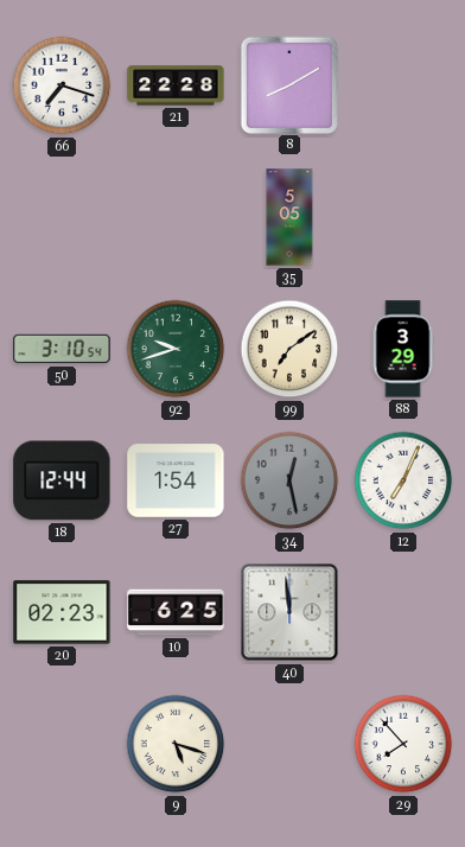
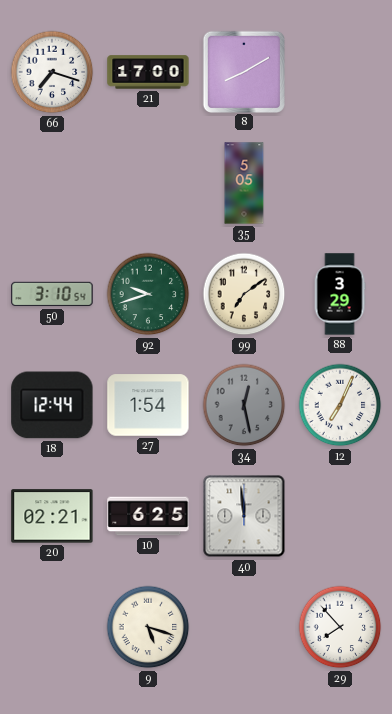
21: 22:28 -> 17:00
20: 02:23 -> 02:21
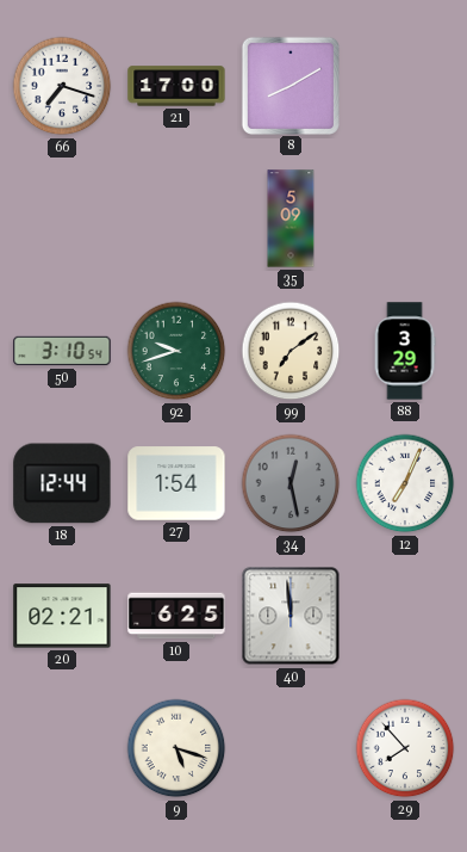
35: 5:05 -> 5:09
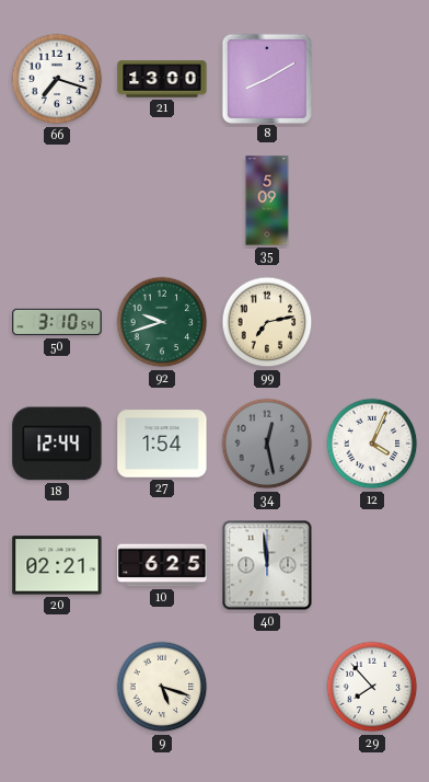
21: 17:00 -> 13:00
99: 7:09 -> 7:13
88: 3:29 -> none
12: 7:04 -> 4:04
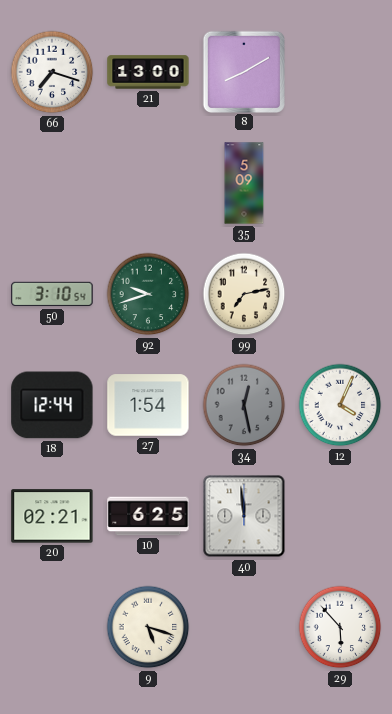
29: 7:53 -> 5:53
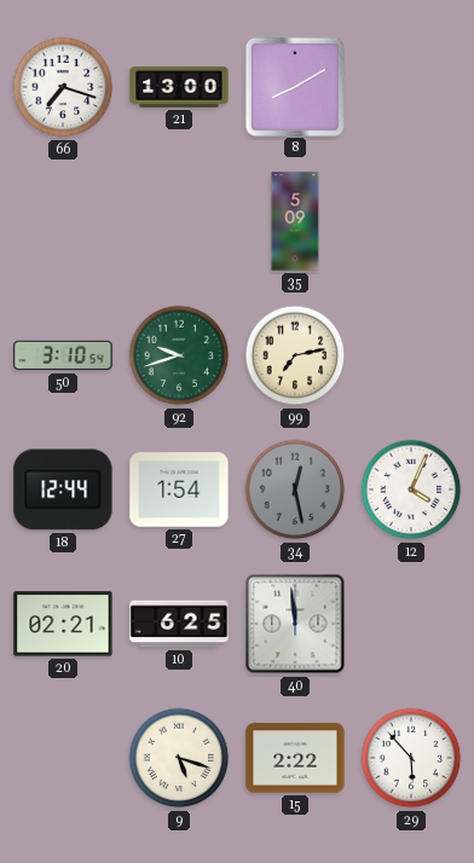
15: none -> 2:22
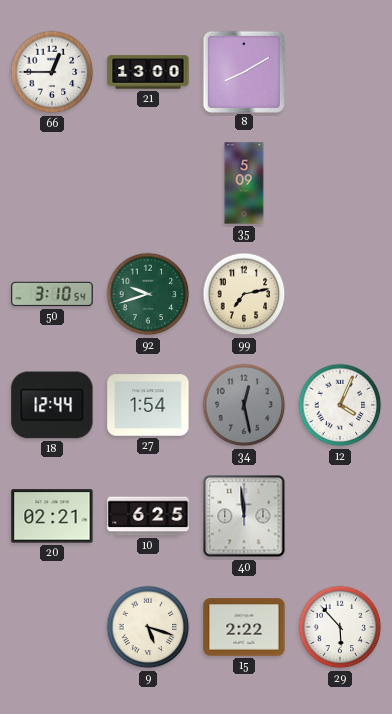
66: 7:18 -> 12:45
